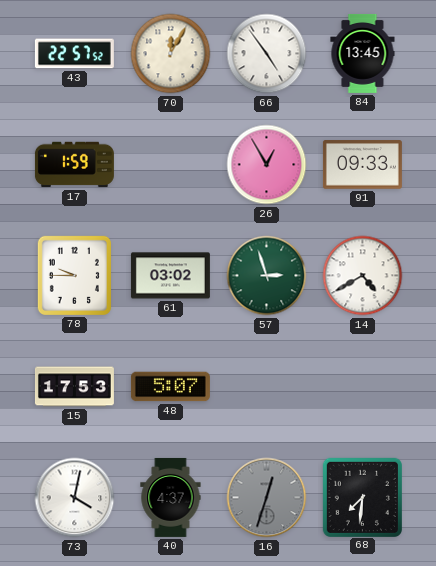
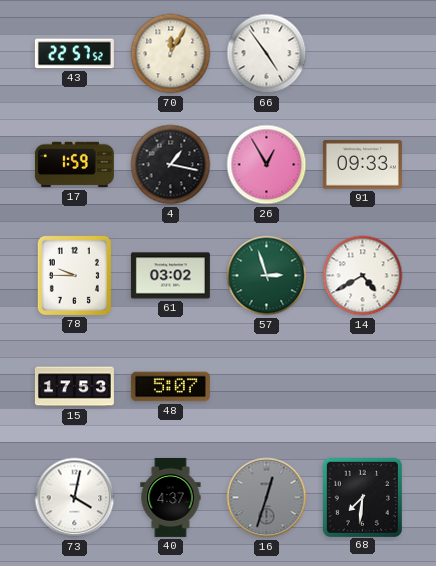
84: 13:45 -> none
4: none -> 1:17
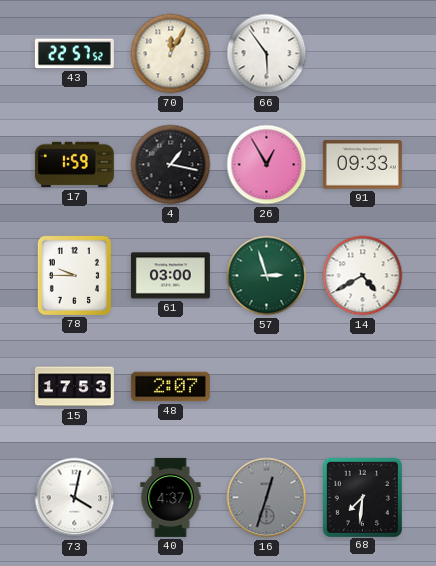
66: 4:54 -> 5:54
61: 03:02 -> 03:00
48: 5:07 -> 2:07
